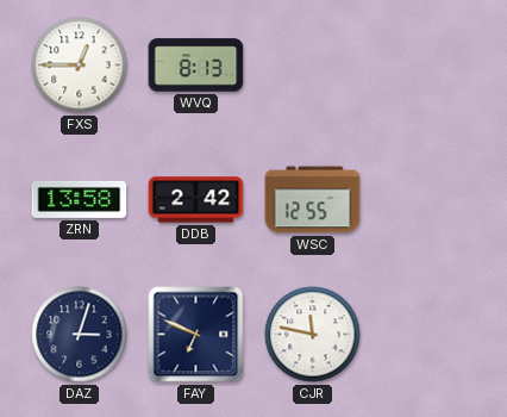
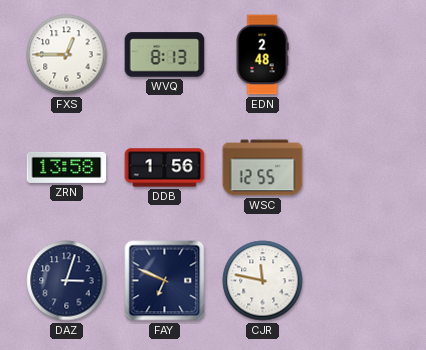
EDN: none -> 2:48
DDB: 2:42 -> 1:56
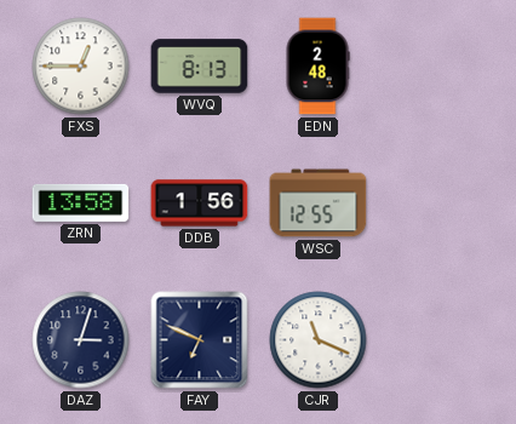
CJR: 11:47 -> 11:19
